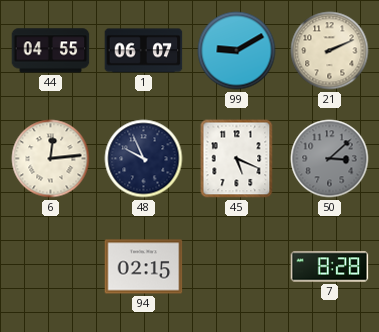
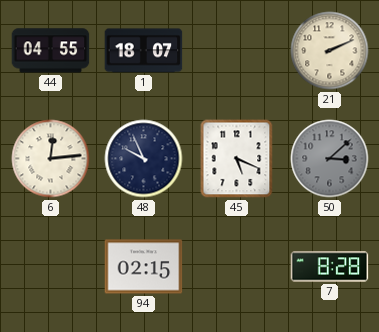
1: 06:07 -> 18:07
99: 9:10 -> none
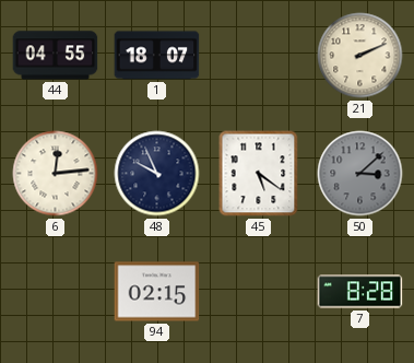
45: 5:19 -> 5:21
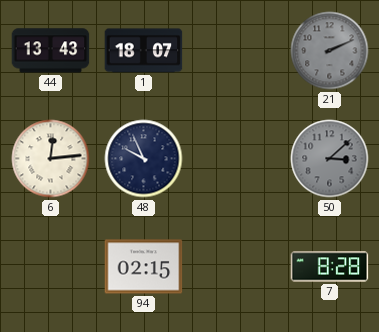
44: 04:55 -> 13:43
21 dial: cream -> grey
45: 5:21 -> none
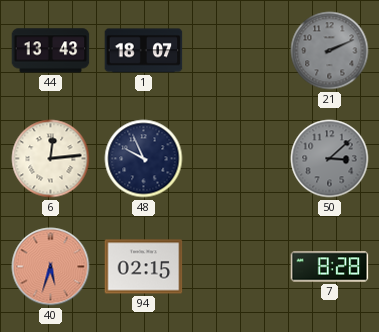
40: none -> 5:33
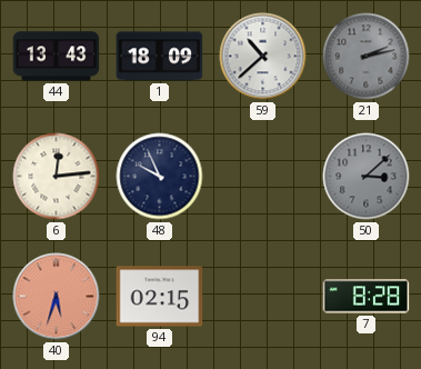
1: 18:07 -> 18:09
59: none -> 10:38
21: 2:11 -> 2:13
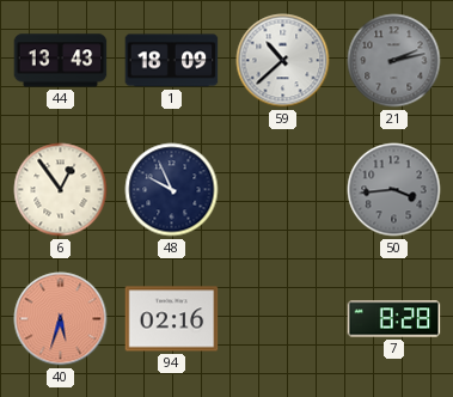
6: 12:14 -> 12:54
50: 3:08 -> 3:44
94: 02:15 -> 02:16
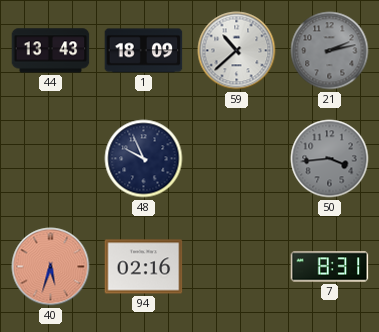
6: 12:54 -> none
7: 8:28 -> 8:31
